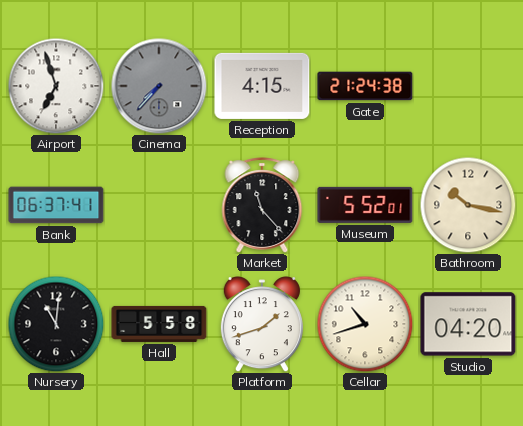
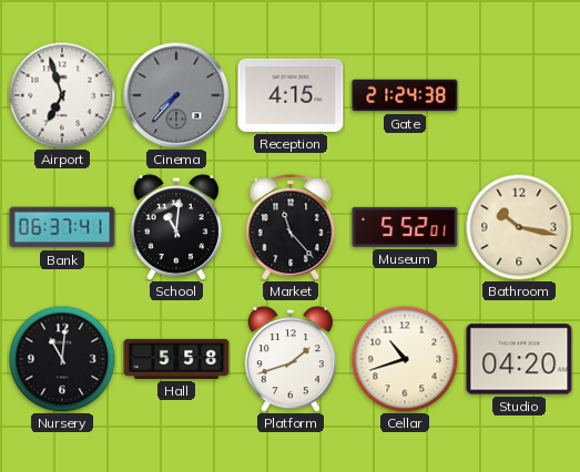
School: none -> 11:01
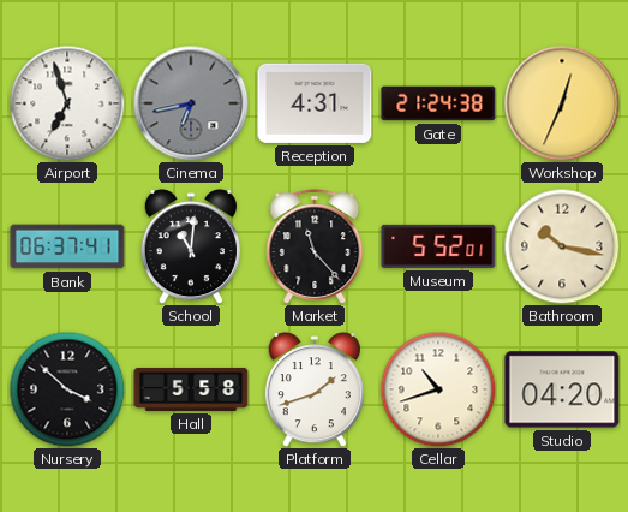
Cinema: 7:37 -> 6:43
Reception: 4:15 -> 4:31
Workshop: none -> 12:34
Nursery: 11:01 -> 3:52
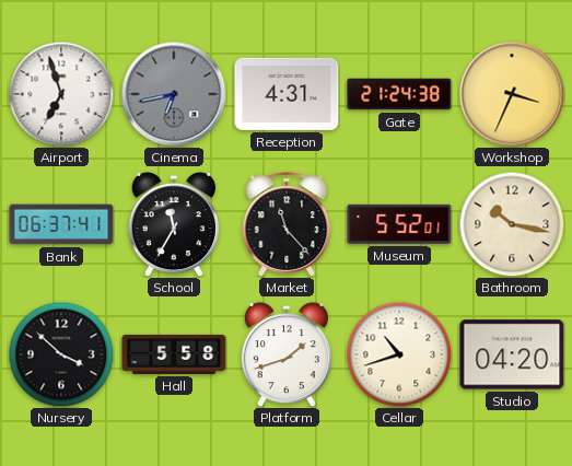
Workshop: 12:34 -> 3:34
School: 11:01 -> 11:35
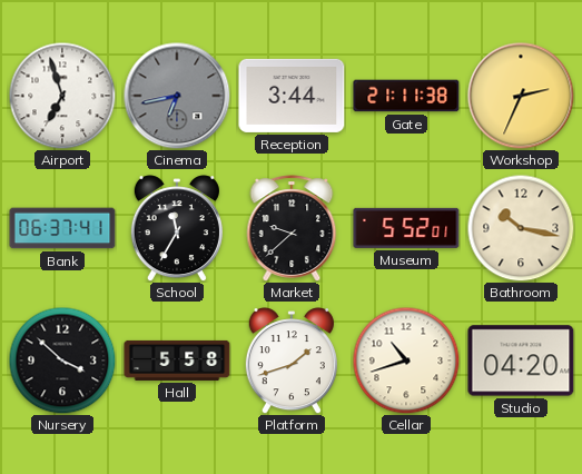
Reception: 4:31 -> 3:44
Gate: 21:24 -> 21:11
Workshop: 3:34 -> 2:34
Market: 11:23 -> 9:38
